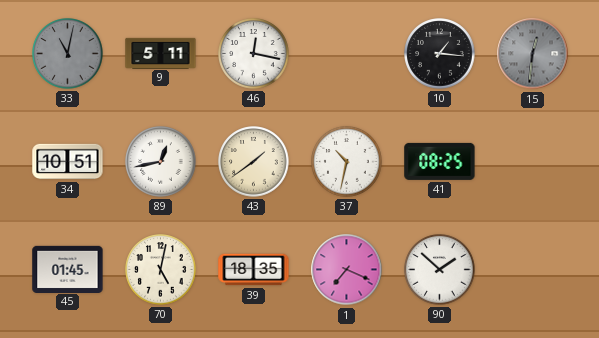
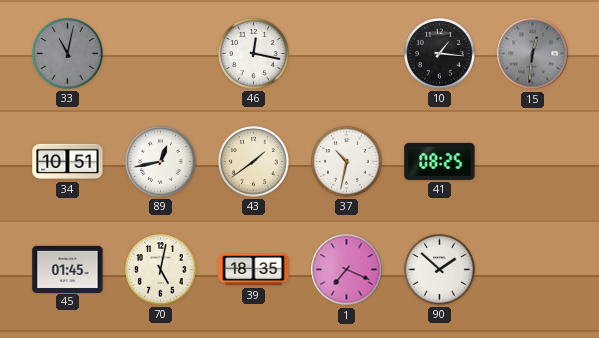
9: 5:11 -> none
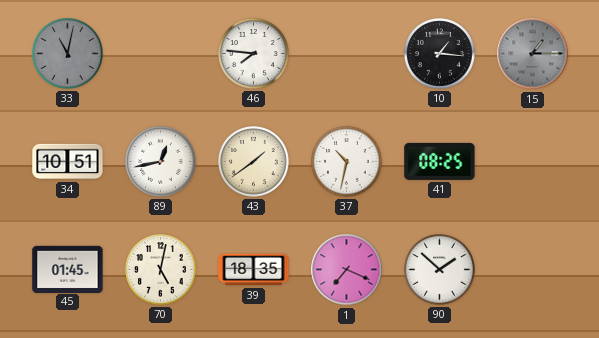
46: 12:17 -> 7:46
15: 12:31 -> 1:15
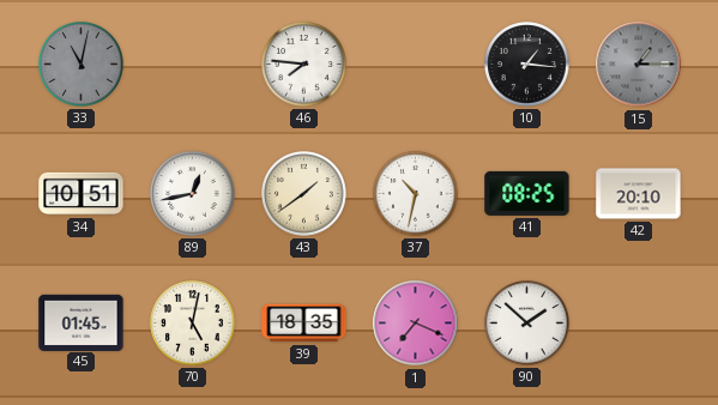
42: none -> 20:10
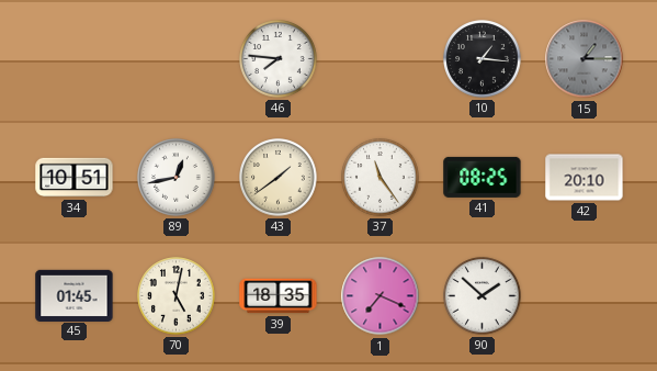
33: 11:02 -> none
37: 10:32 -> 11:24
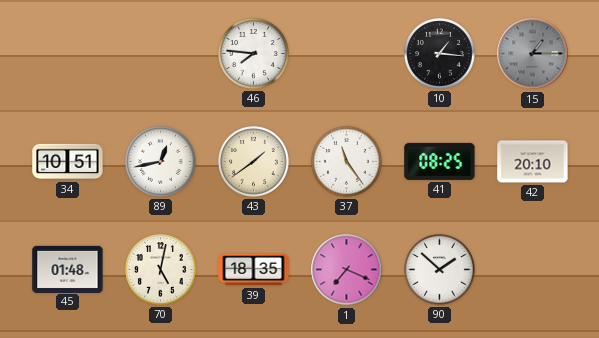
45: 01:45 -> 01:48
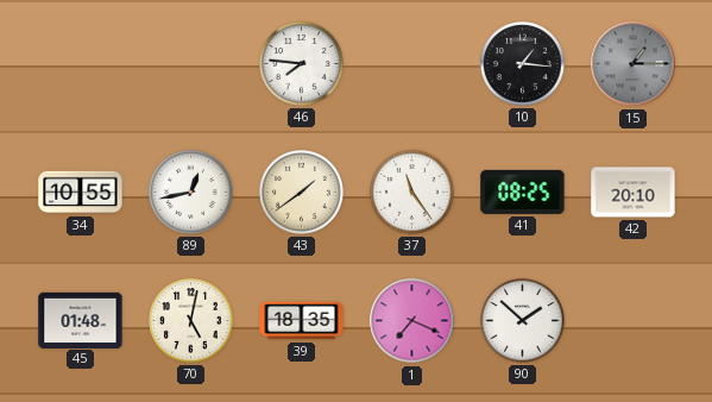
34: 10:51 -> 10:55
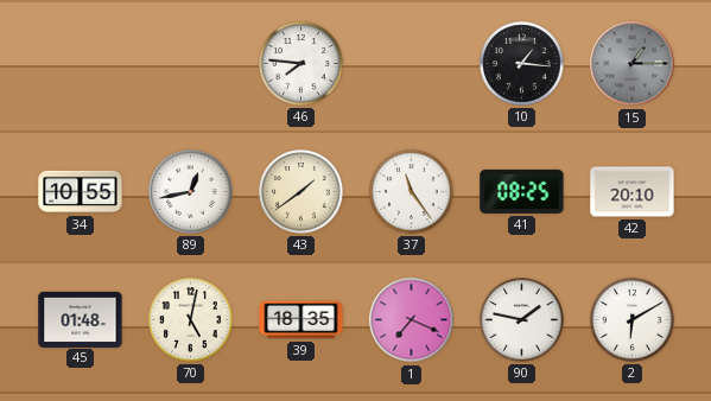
90: 1:52 -> 1:47
2: none -> 6:10
